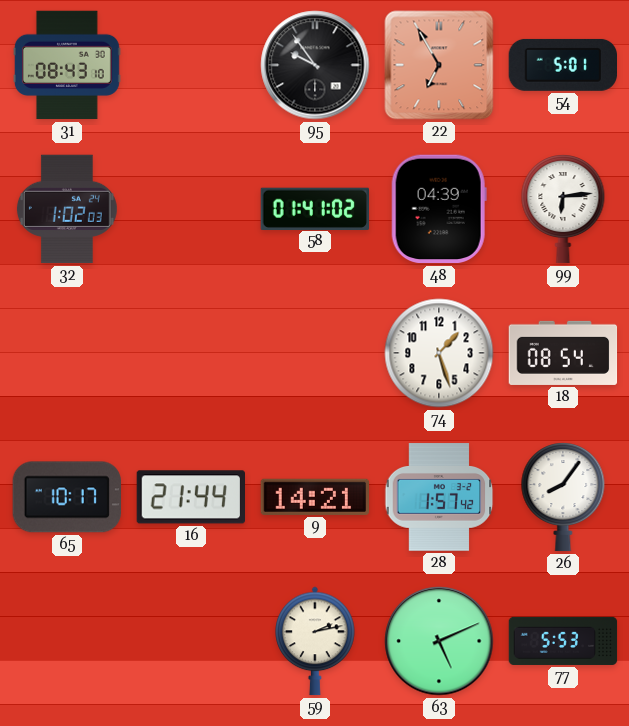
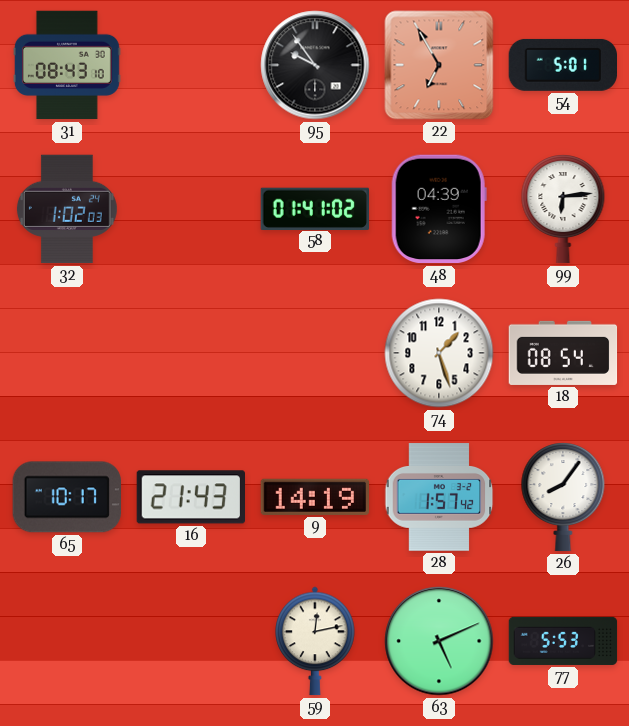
16: 21:44 -> 21:43
9: 14:21 -> 14:19
59: 2:13 -> 12:13
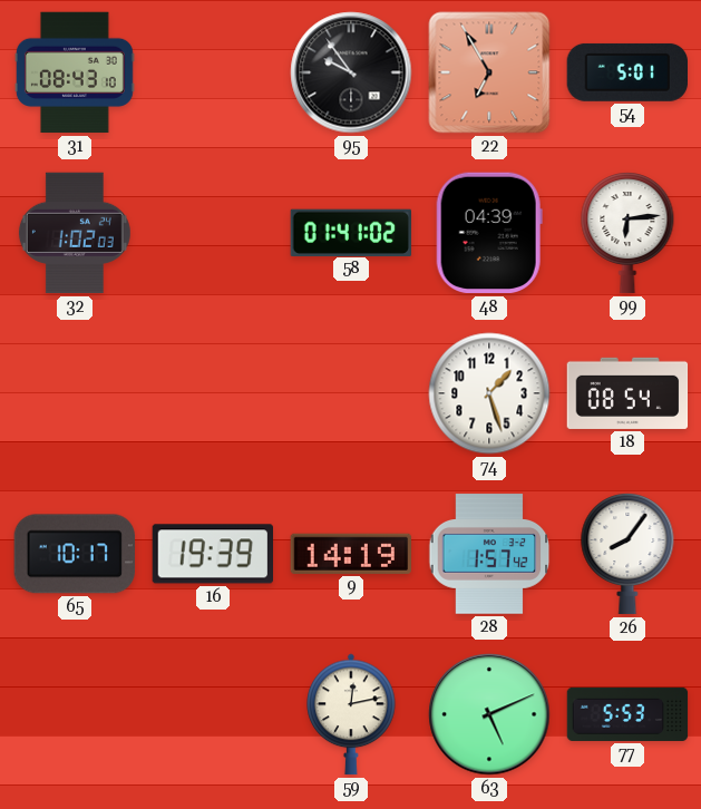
16: 21:43 -> 19:39
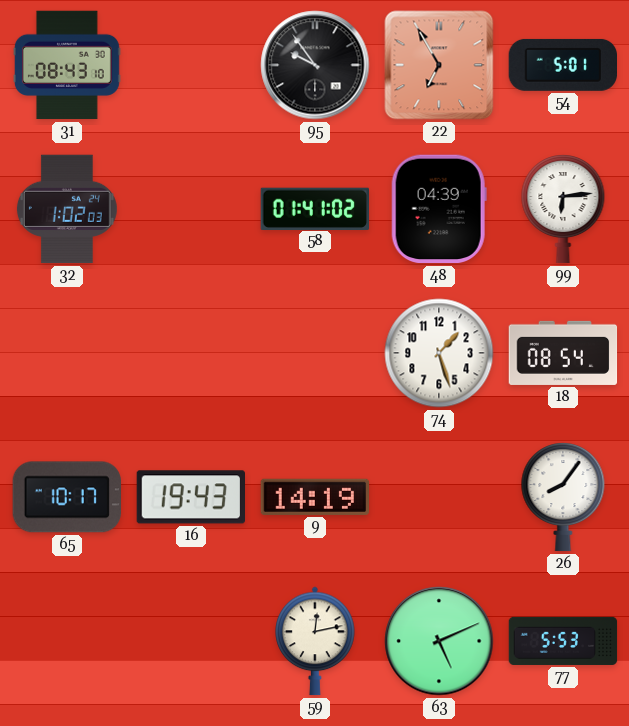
16: 19:39 -> 19:43
28: 1:57 -> none
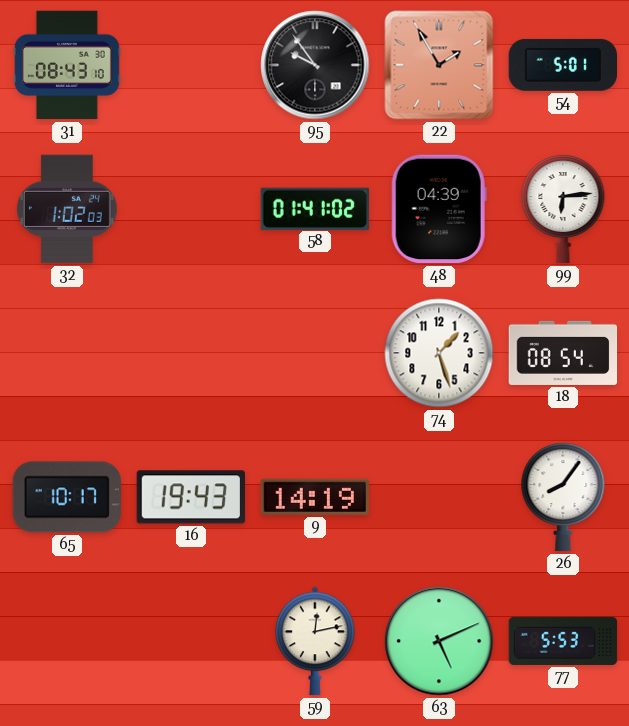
22: 6:55 -> 1:55
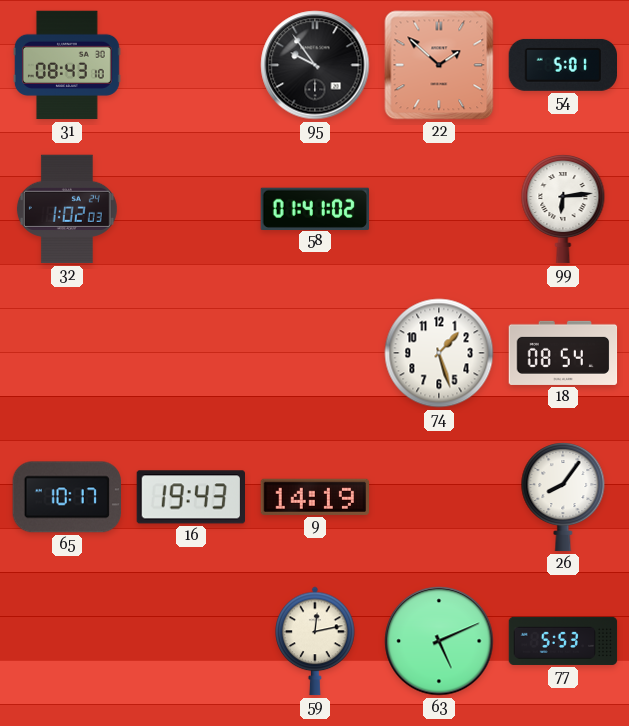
22: 1:55 -> 1:52
48: 04:39 -> none
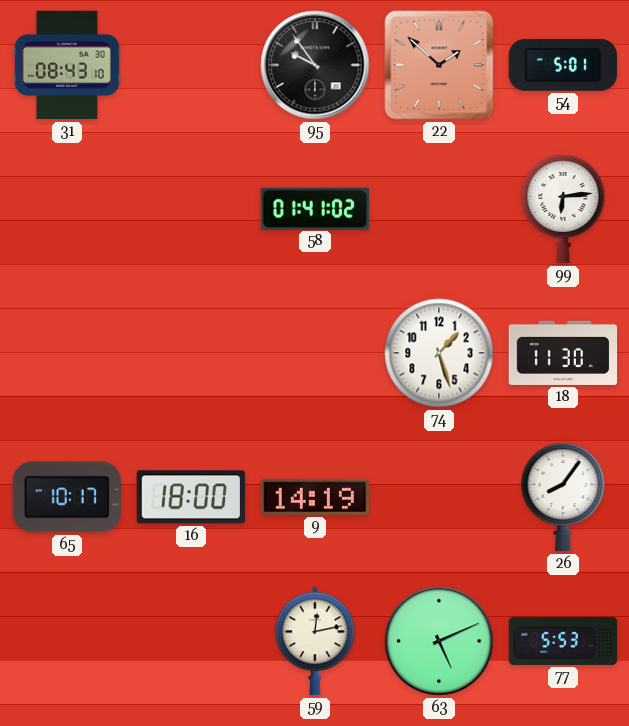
32: 1:02 -> none
18: 08:54 -> 11:30
16: 19:43 -> 18:00
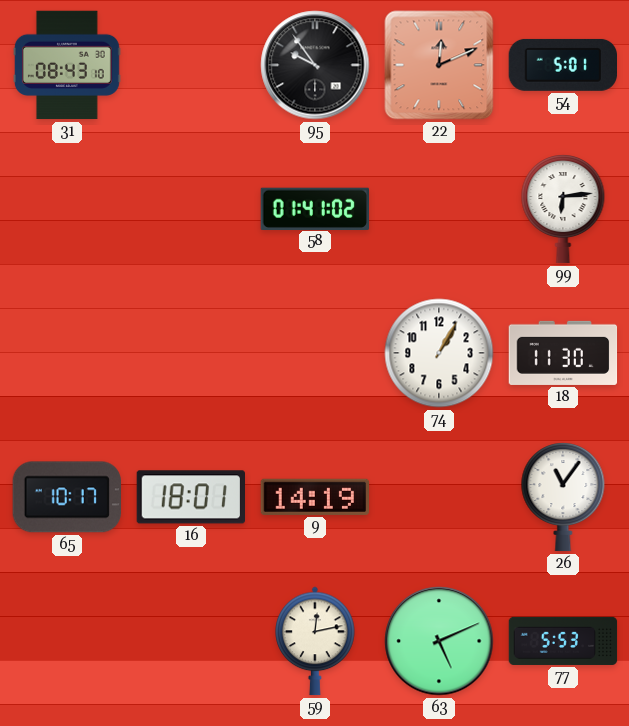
22: 1:52 -> 12:11
74: 1:27 -> 1:05
16: 18:00 -> 18:01
26: 8:06 -> 11:06
